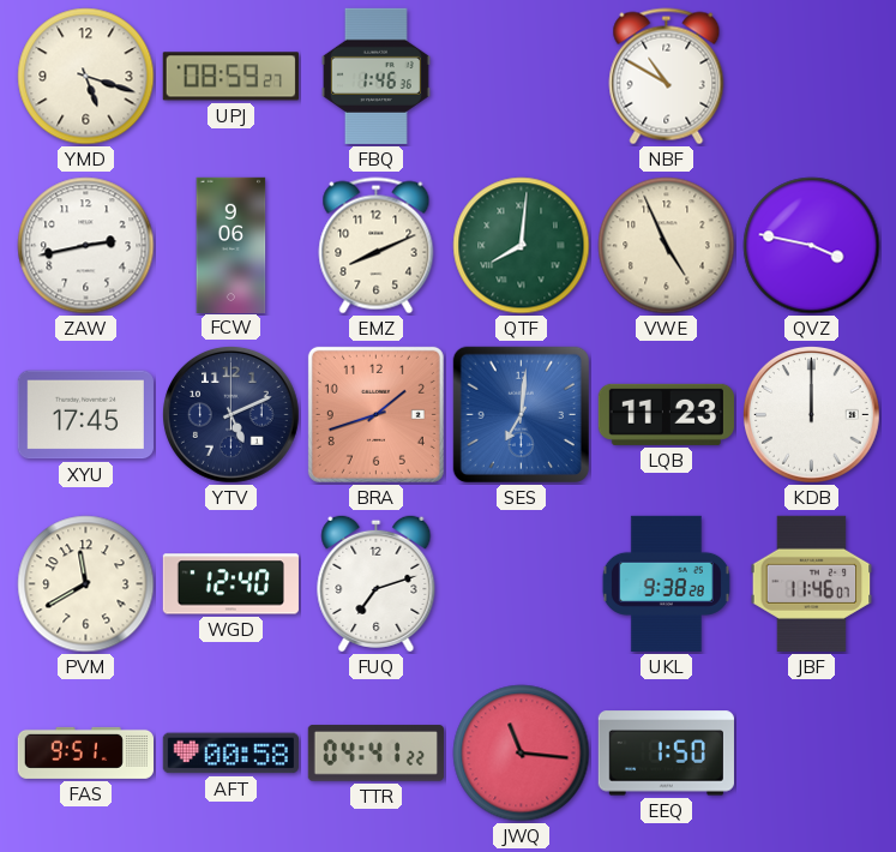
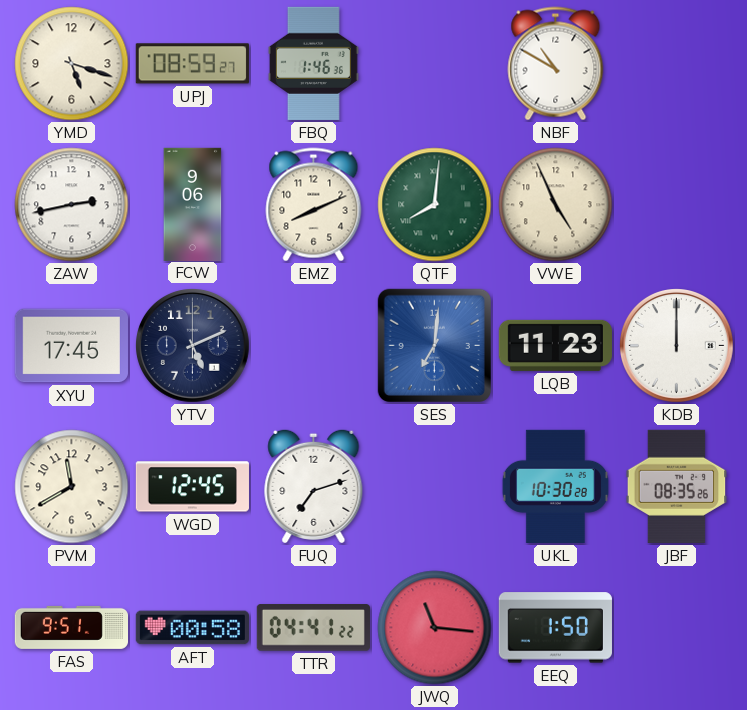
QVZ: 3:47 -> none
BRA: 1:42 -> none
WGD: 12:40 -> 12:45
UKL: 9:38 -> 10:30
JBF: 11:46 -> 08:35
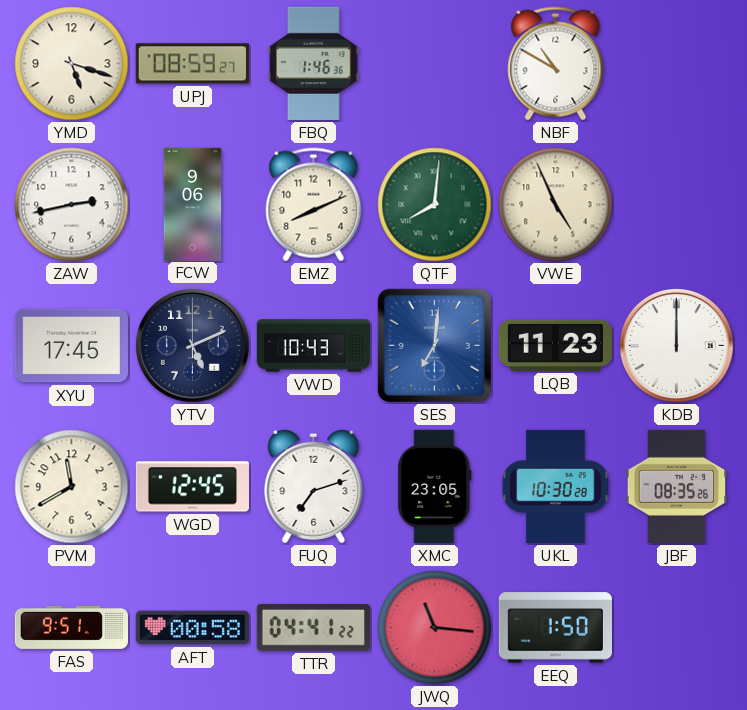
VWD: none -> 10:43
XMC: none -> 23:05
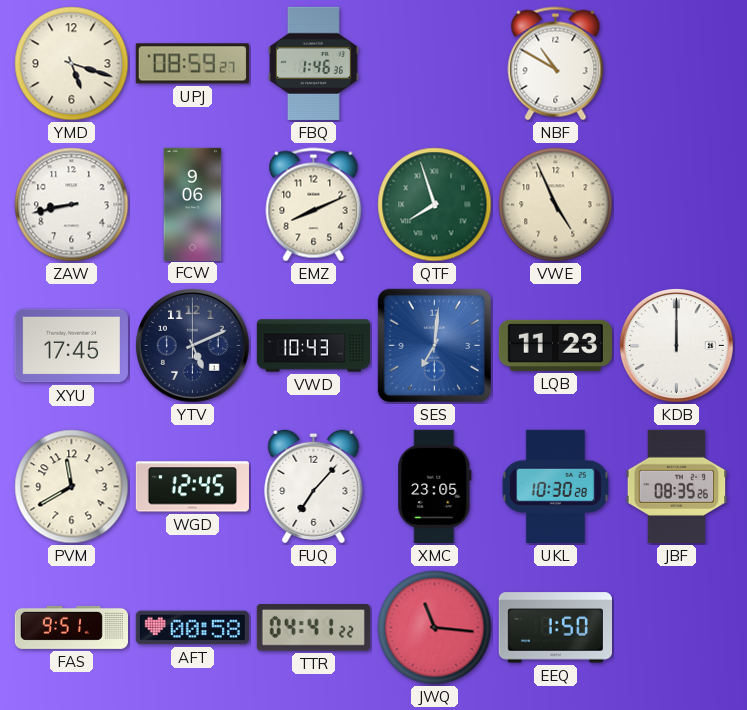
ZAW: 2:43 -> 8:43
QTF: 8:01 -> 7:57
FUQ: 7:12 -> 7:07
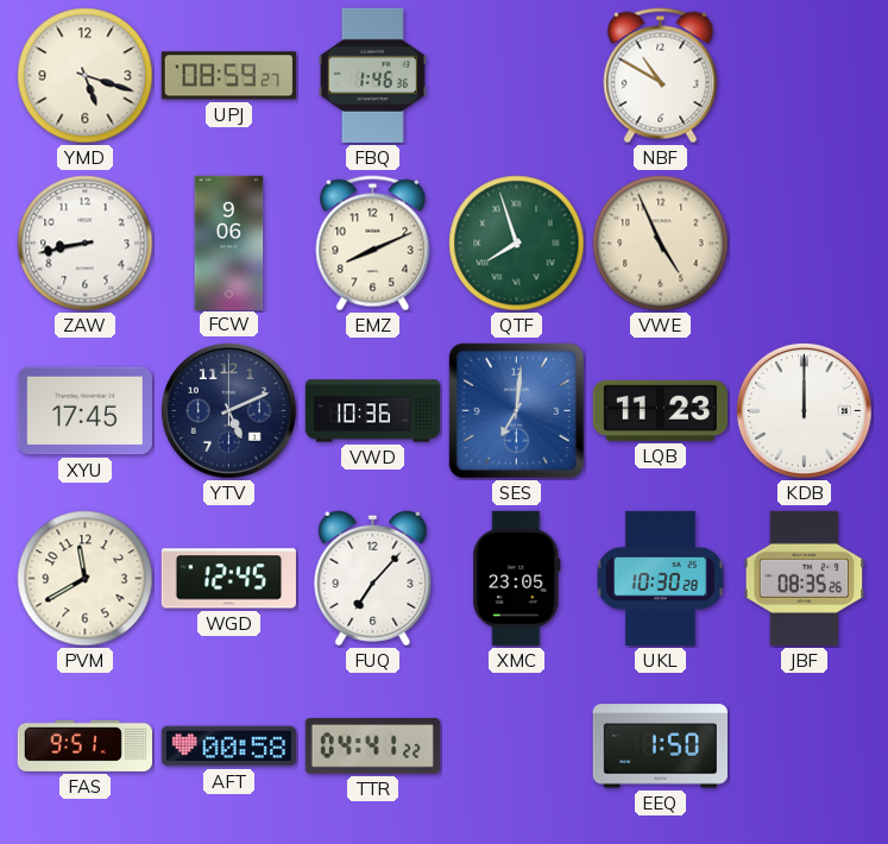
VWD: 10:43 -> 10:36
JWQ: 11:16 -> none
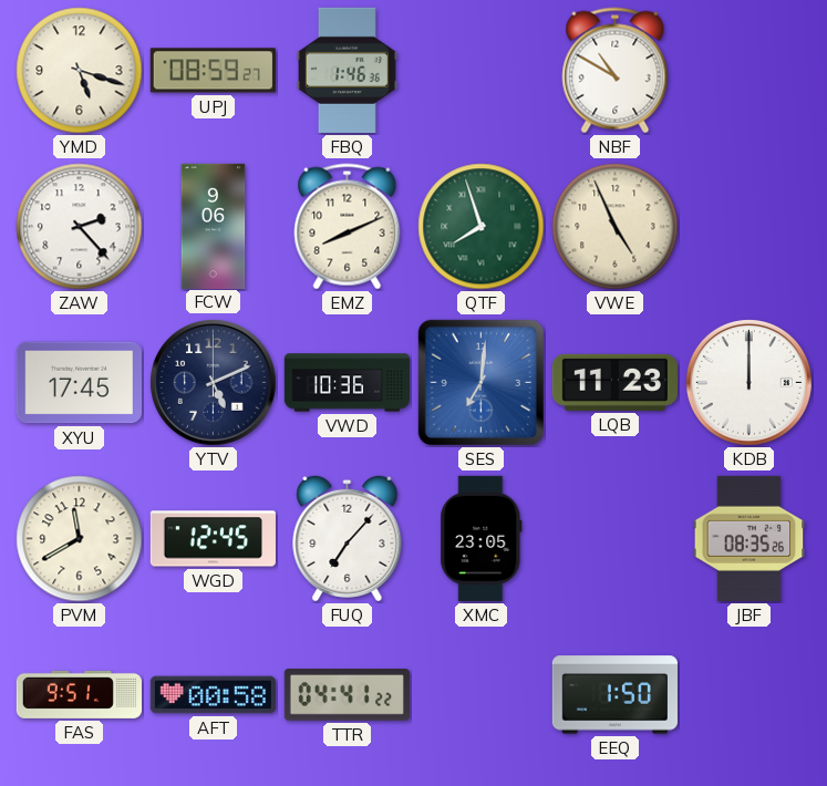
ZAW: 8:43 -> 2:23
UKL: 10:30 -> none
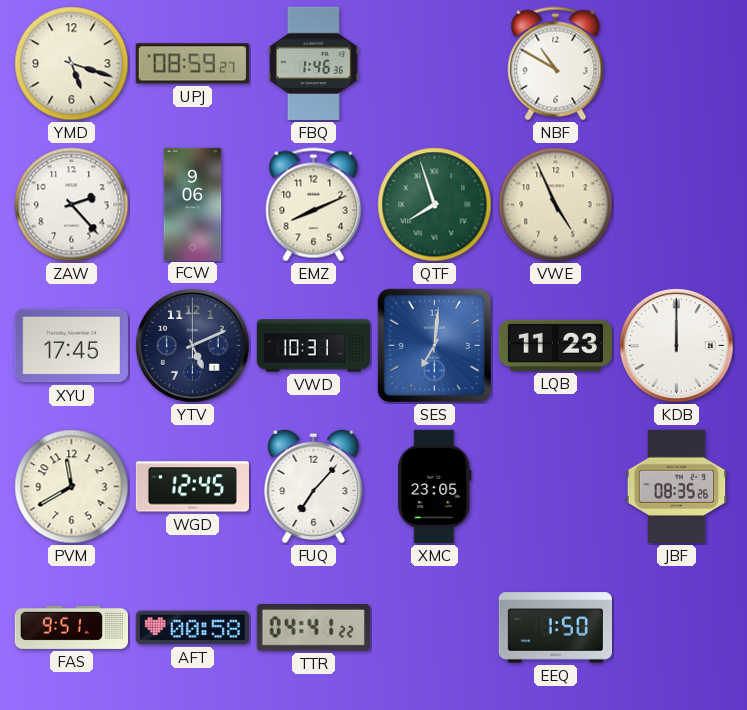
VWD: 10:36 -> 10:31
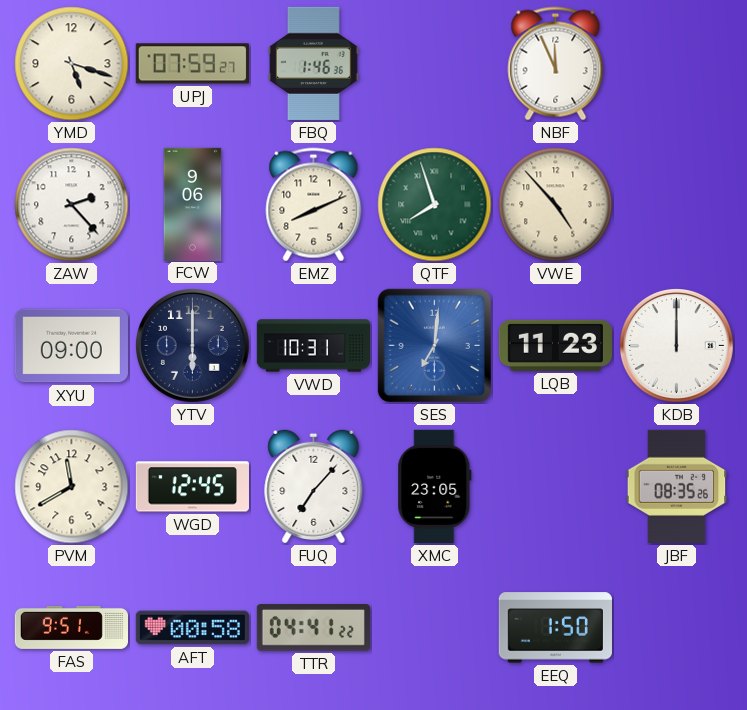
UPJ: 08:59 -> 07:59
NBF: 10:50 -> 11:56
VWE: 4:56 -> 4:53
XYU: 17:45 -> 09:00
YTV: 5:11 -> 6:00
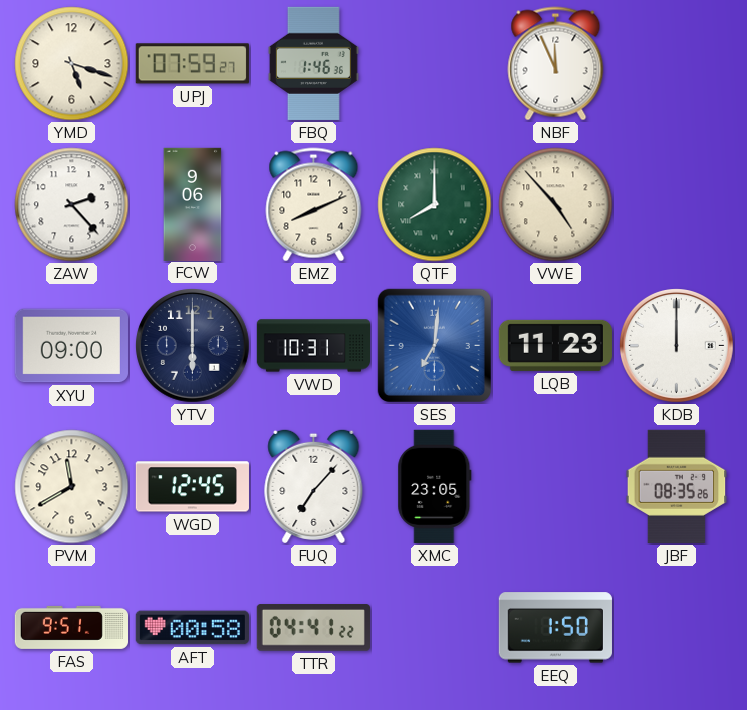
QTF: 7:57 -> 8:00
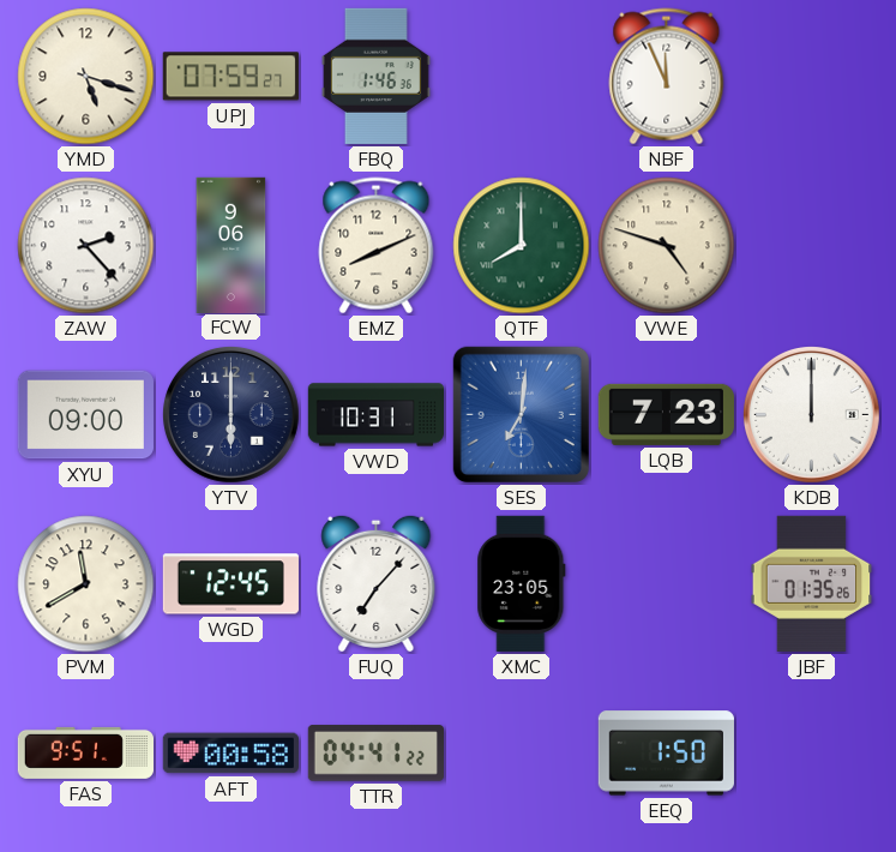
VWE: 4:53 -> 4:48
LQB: 11:23 -> 7:23
JBF: 08:35 -> 01:35
